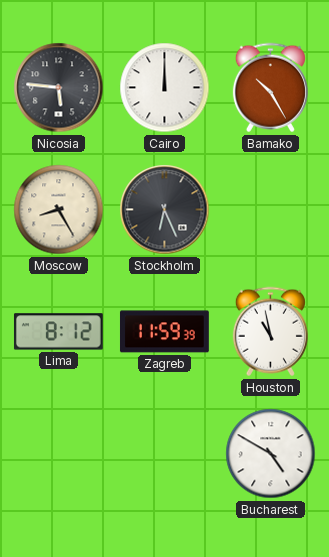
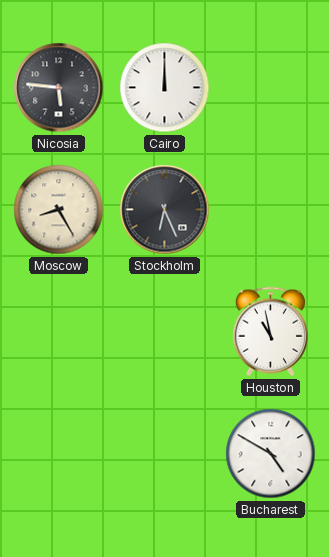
Bamako: 10:25 -> none
Lima: 8:12 -> none
Zagreb: 11:59 -> none
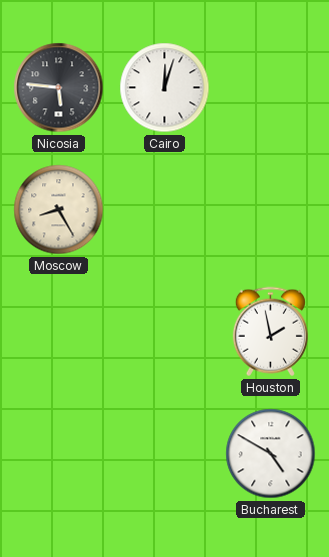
Cairo: 12:00 -> 12:03
Stockholm: 6:26 -> none
Houston: 10:58 -> 1:58
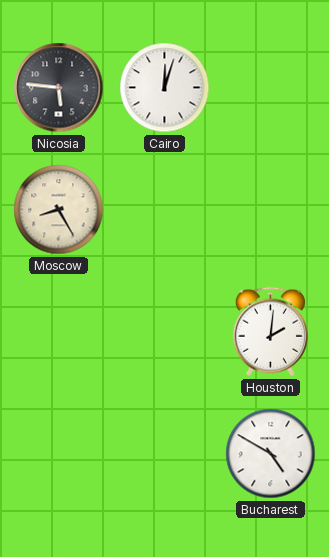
Houston: 1:58 -> 2:01
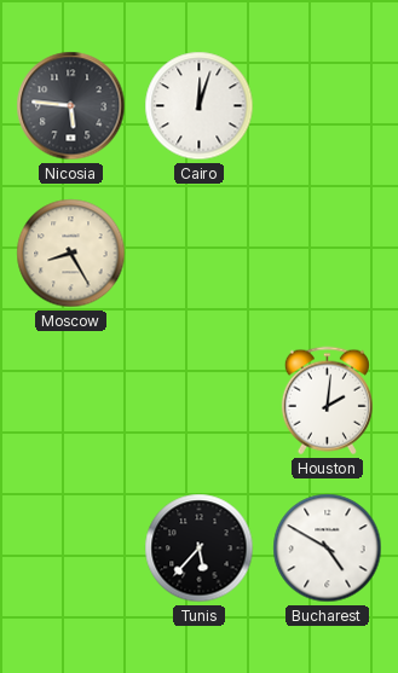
Tunis: none -> 5:37
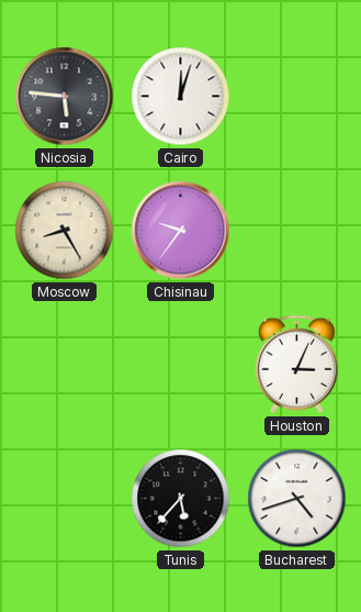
Chisinau: none -> 9:36
Houston: 2:01 -> 3:04
Bucharest: 4:50 -> 4:42
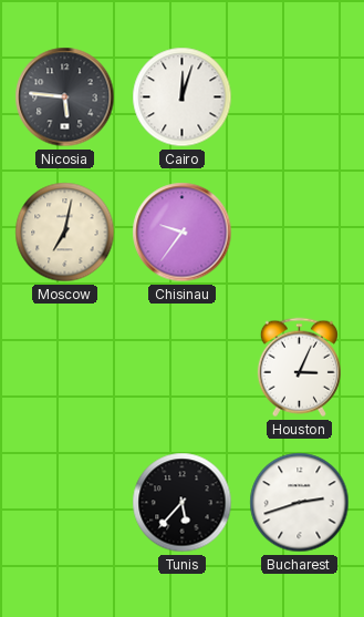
Moscow: 8:25 -> 7:02
Bucharest: 4:42 -> 2:42
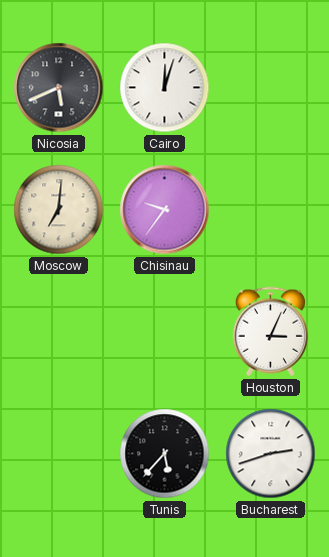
Nicosia: 5:46 -> 5:41
Moscow: 7:02 -> 7:01
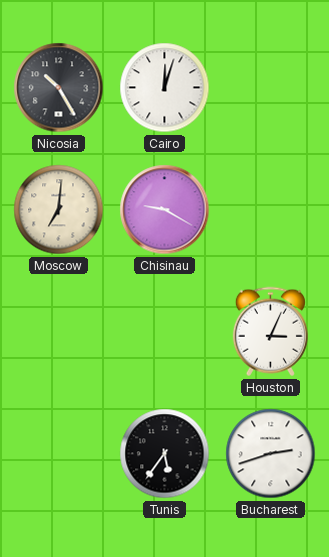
Nicosia: 5:41 -> 10:25
Chisinau: 9:36 -> 9:20
Tunis: 5:37 -> 5:36
